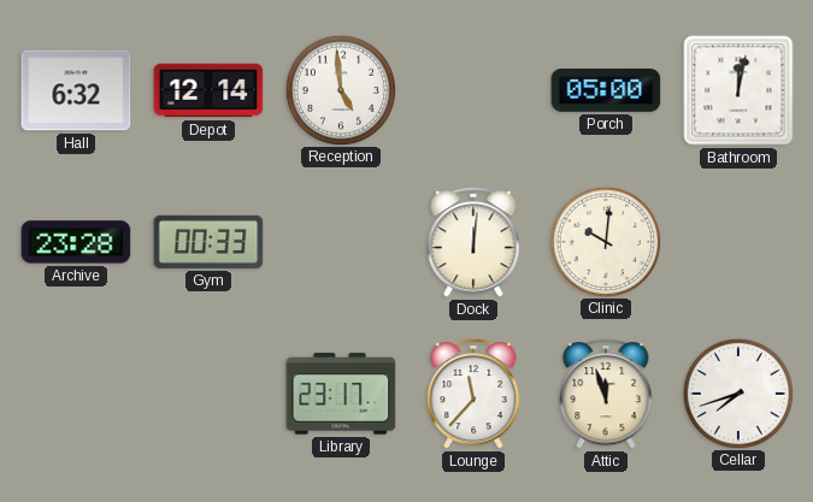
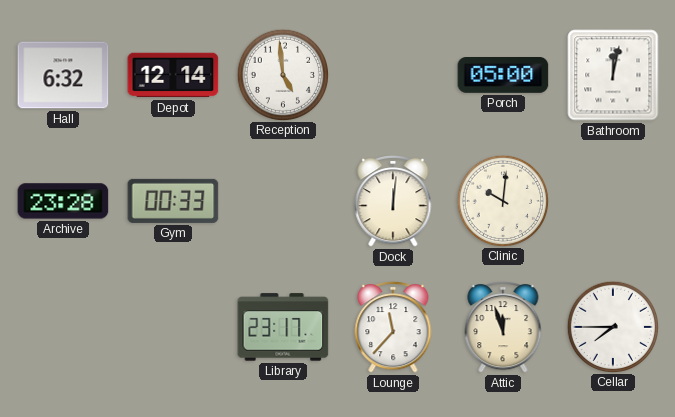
Cellar: 7:42 -> 7:45
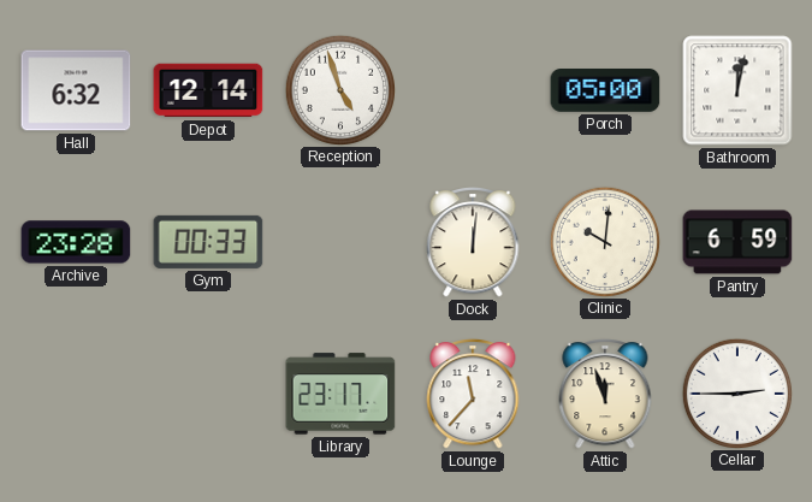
Reception: 4:59 -> 4:57
Pantry: none -> 6:59
Cellar: 7:45 -> 2:45
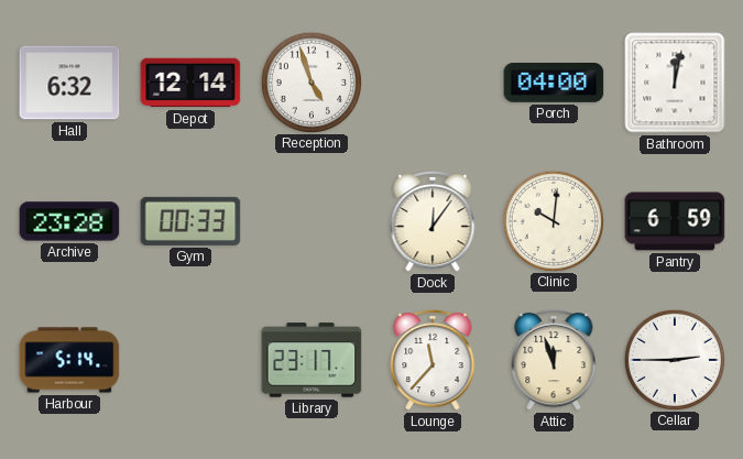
Porch: 05:00 -> 04:00
Dock: 12:01 -> 12:06
Harbour: none -> 5:14
